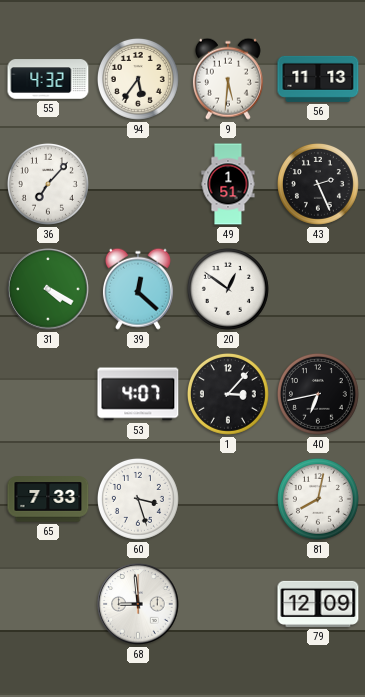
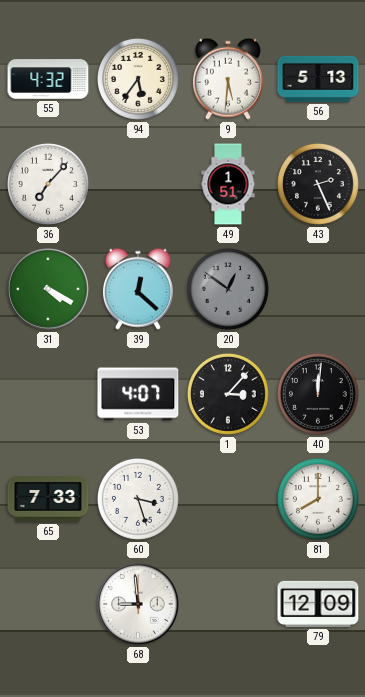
56: 11:13 -> 5:13
20 dial: white -> grey
40: 6:43 -> 12:01
81: 8:02 -> 8:00
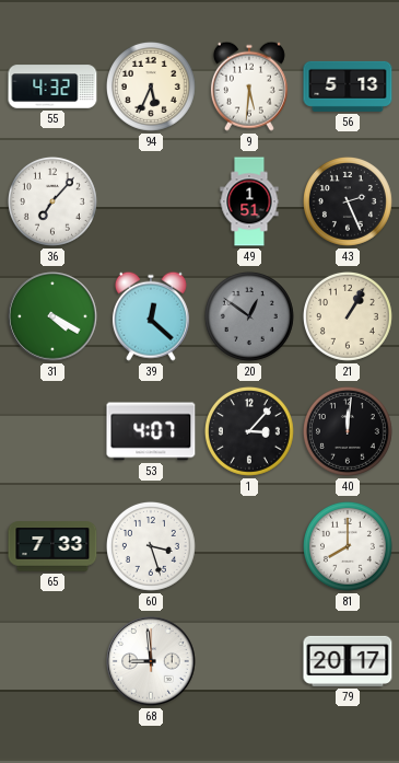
94: 5:36 -> 5:34
21: none -> 1:05
79: 12:09 -> 20:17
